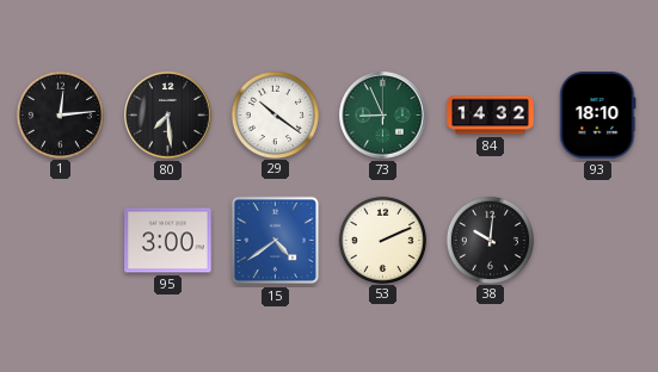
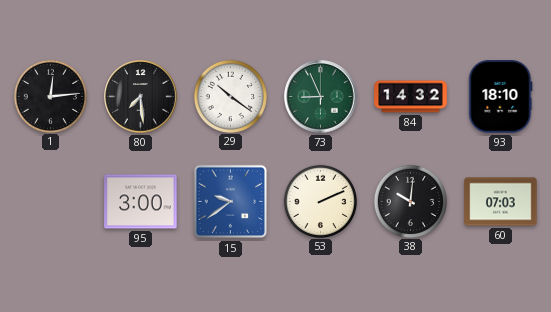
15: 4:39 -> 9:39
60: none -> 07:03
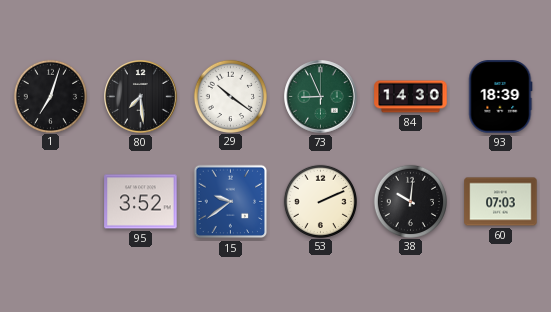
1: 12:14 -> 7:03
84: 14:32 -> 14:30
93: 18:10 -> 18:39
95: 3:00 -> 3:52
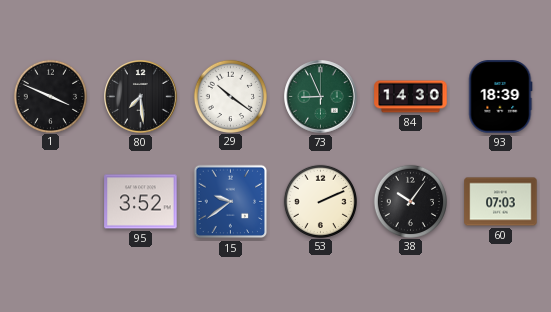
1: 7:03 -> 3:49
38: 10:01 -> 10:06
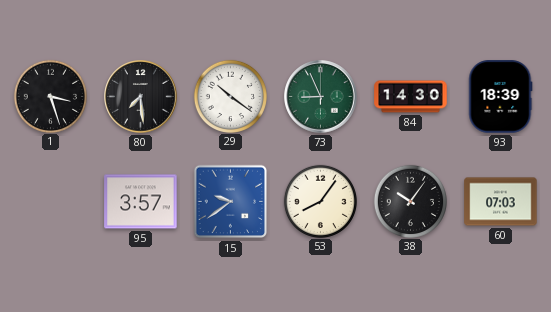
1: 3:49 -> 3:27
95: 3:52 -> 3:57
53: 2:11 -> 8:06
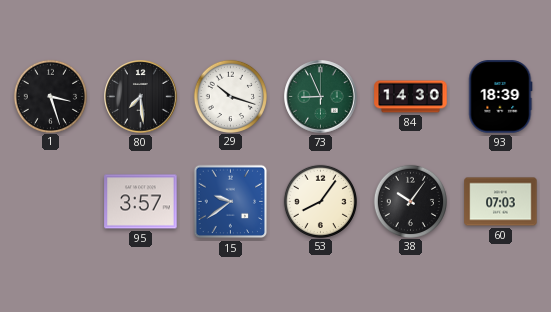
29: 10:21 -> 10:18
